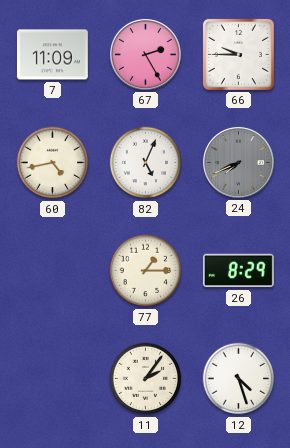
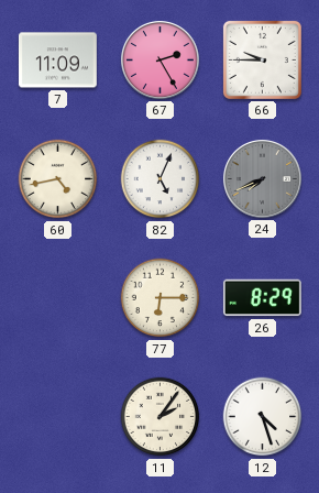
77: 1:15 -> 6:15
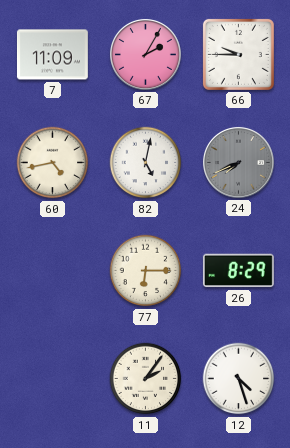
67: 2:25 -> 2:05
82: 5:04 -> 5:02
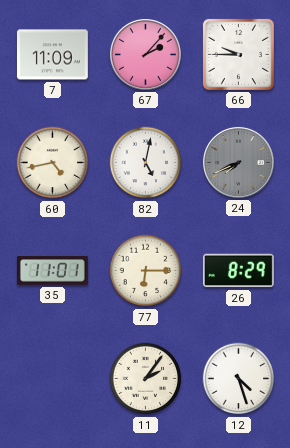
67: 2:05 -> 2:07
35: none -> 11:01
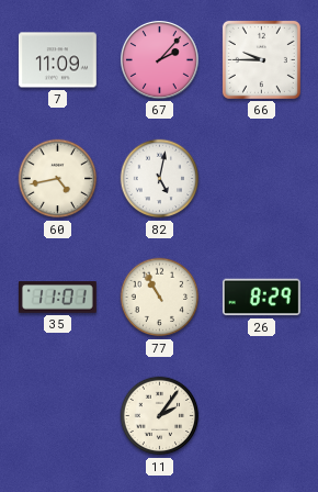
24: 7:41 -> none
77: 6:15 -> 10:55
12: 4:27 -> none
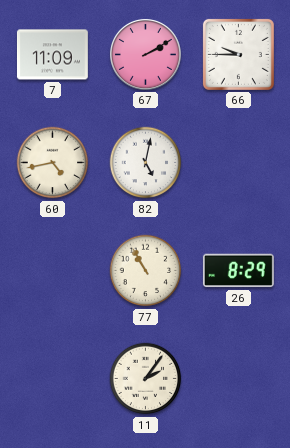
67: 2:07 -> 2:10
35: 11:01 -> none
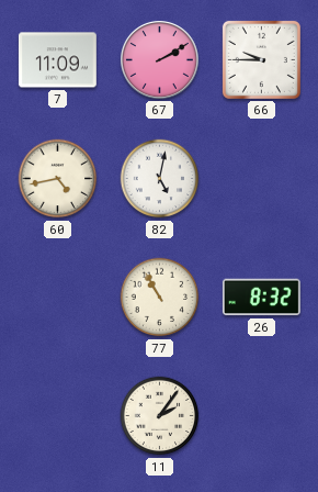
26: 8:29 -> 8:32
